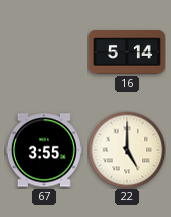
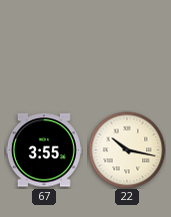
16: 5:14 -> none
22: 5:00 -> 10:17
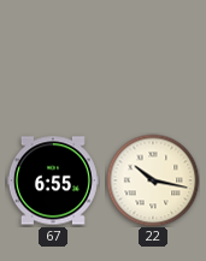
67: 3:55 -> 6:55
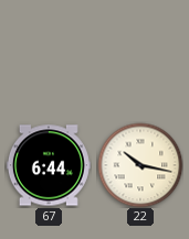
67: 6:55 -> 6:44
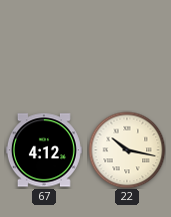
67: 6:44 -> 4:12
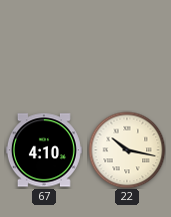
67: 4:12 -> 4:10
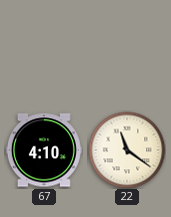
22: 10:17 -> 11:21
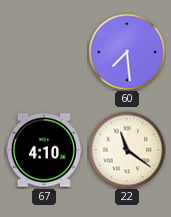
60: none -> 7:29
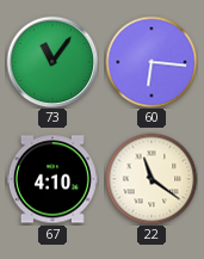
73: none -> 11:06
60: 7:29 -> 6:16
